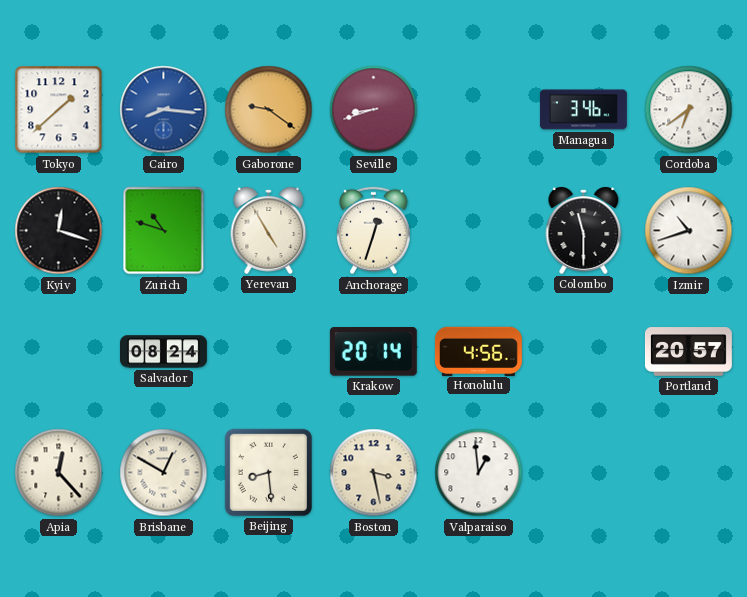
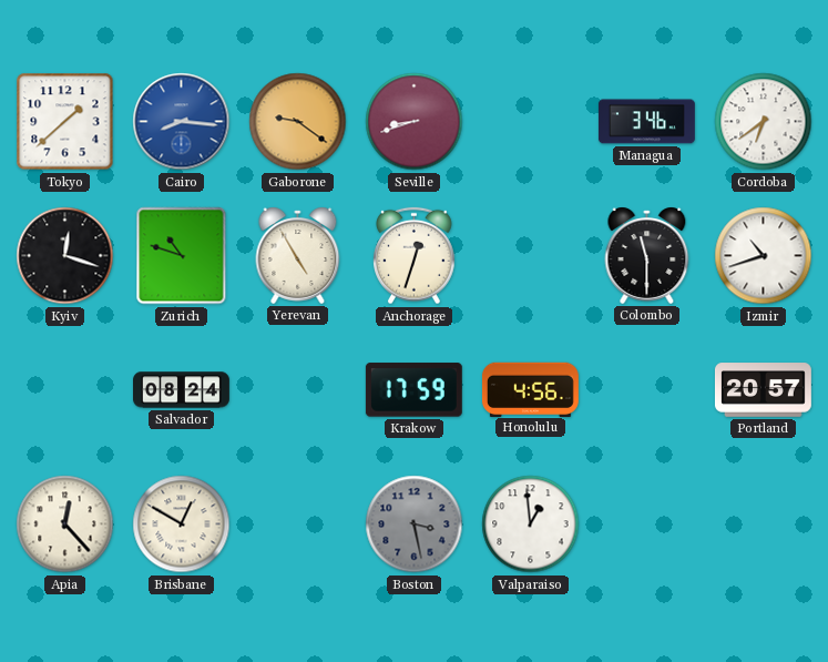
Krakow: 20:14 -> 17:59
Beijing: 8:29 -> none
Boston dial: cream -> grey
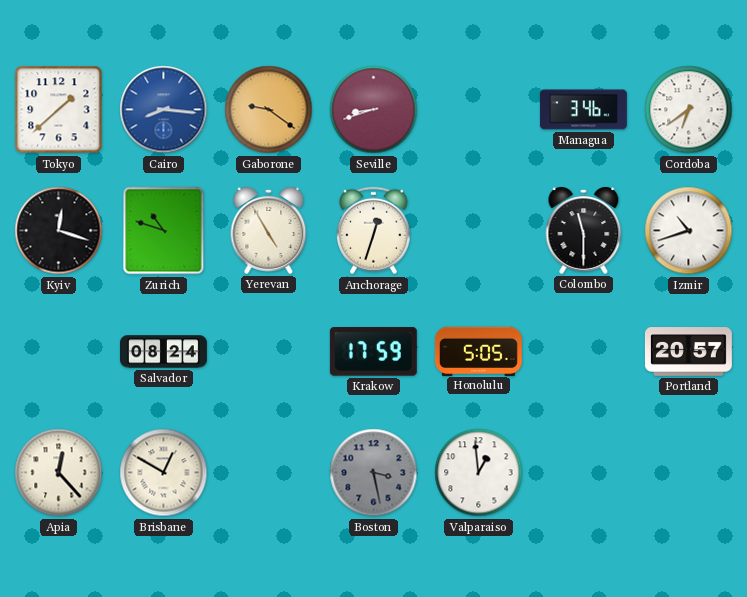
Honolulu: 4:56 -> 5:05
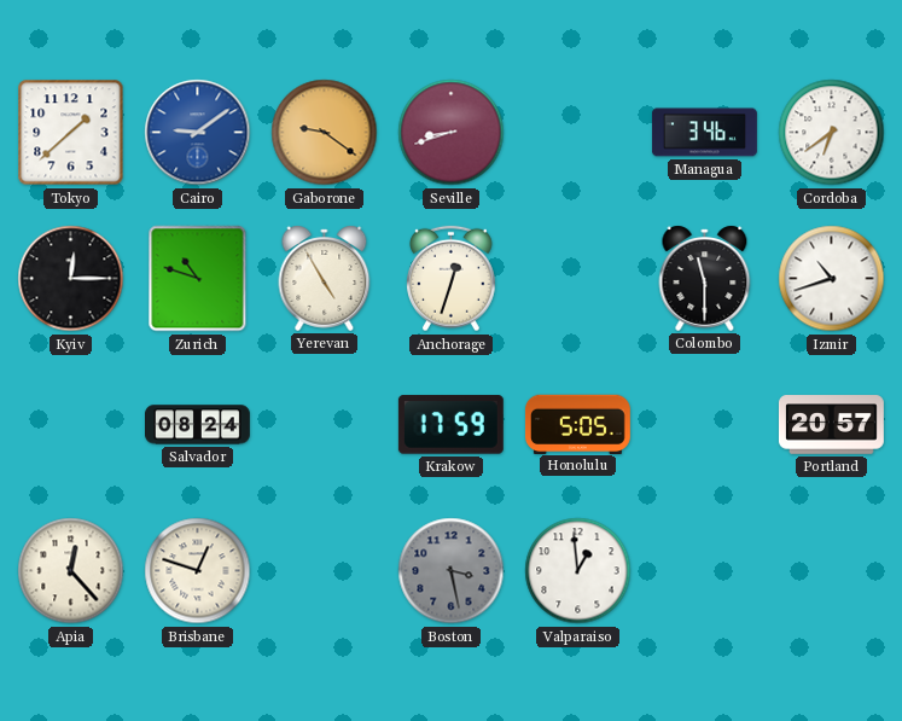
Cairo: 8:16 -> 9:09
Kyiv: 12:18 -> 12:15
Brisbane: 12:50 -> 12:48
